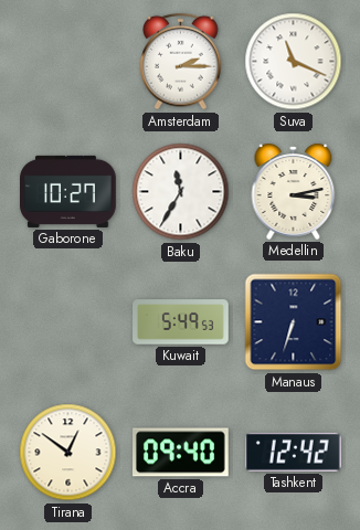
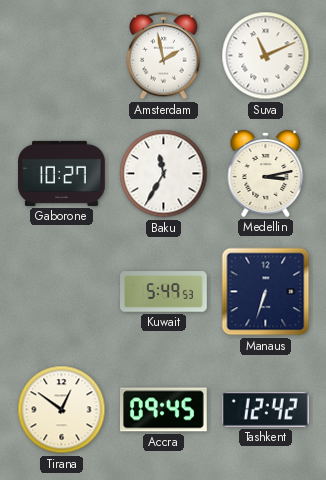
Amsterdam: 2:15 -> 1:58
Suva: 11:19 -> 11:11
Accra: 09:40 -> 09:45
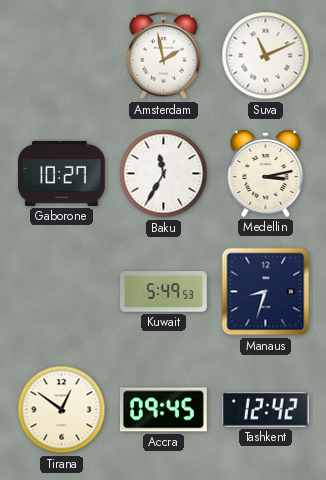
Manaus: 6:33 -> 8:33
